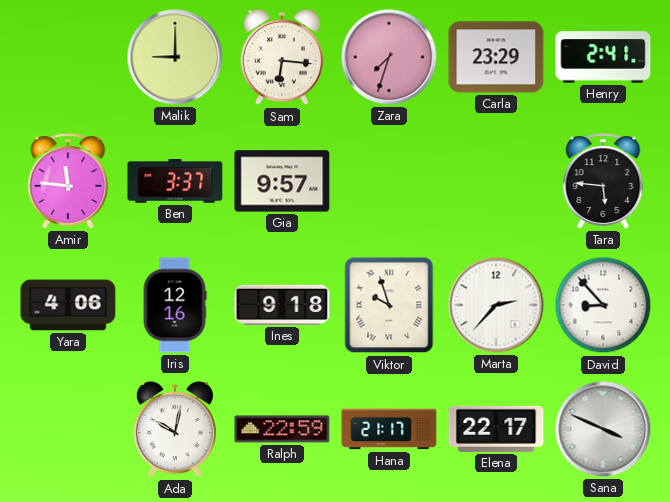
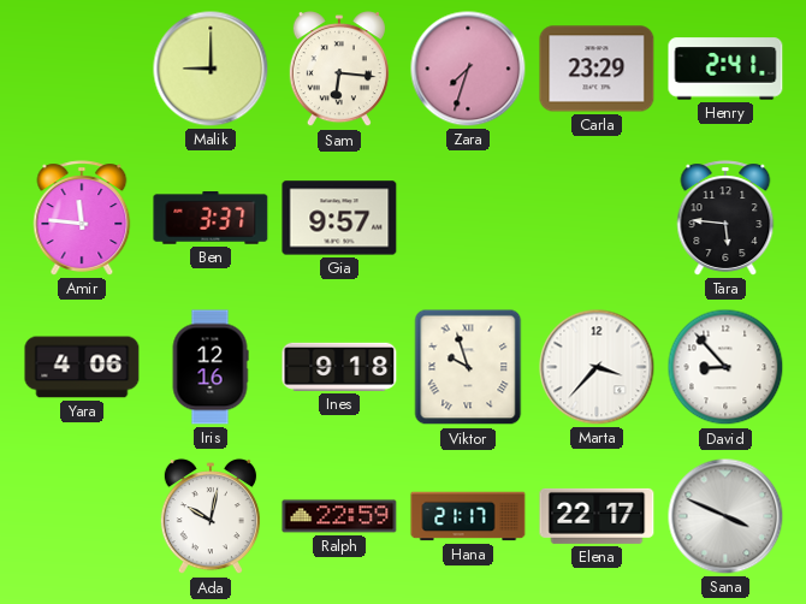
Marta: 2:37 -> 3:37
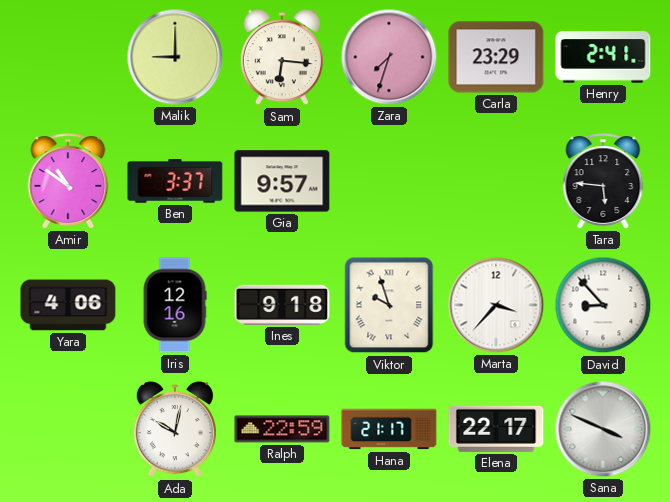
Amir: 11:46 -> 10:51
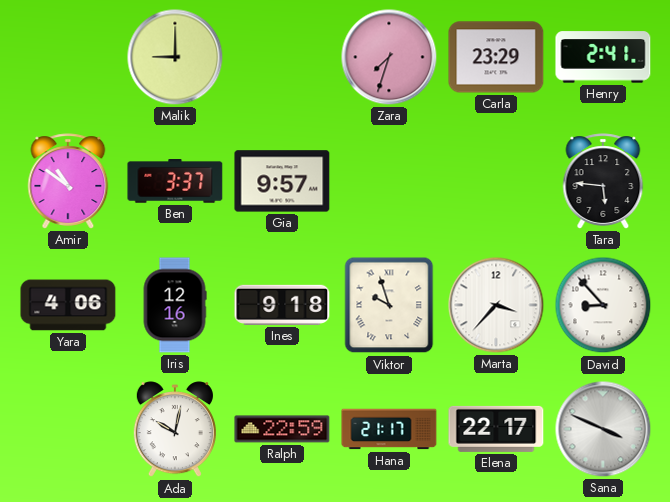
Sam: 6:16 -> none
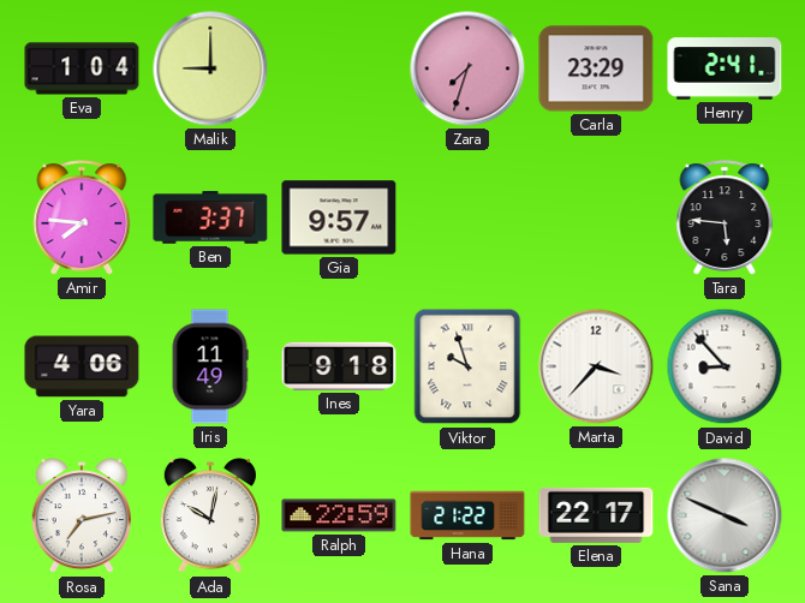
Eva: none -> 1:04
Amir: 10:51 -> 7:46
Iris: 12:16 -> 11:49
Rosa: none -> 7:13
Hana: 21:17 -> 21:22
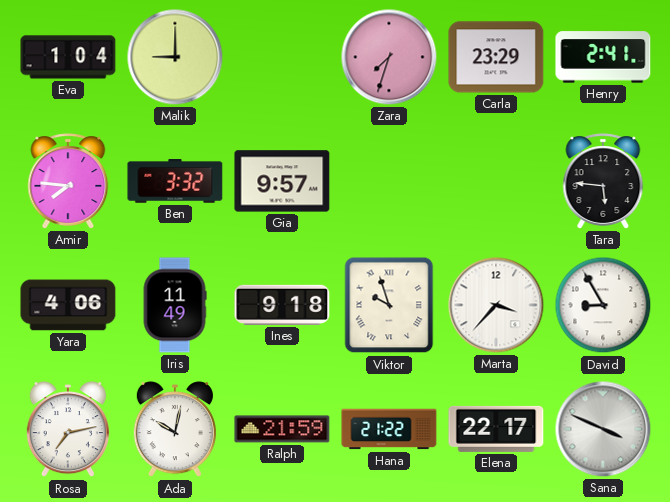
Ben: 3:37 -> 3:32
David: 8:53 -> 8:55
Ralph: 22:59 -> 21:59
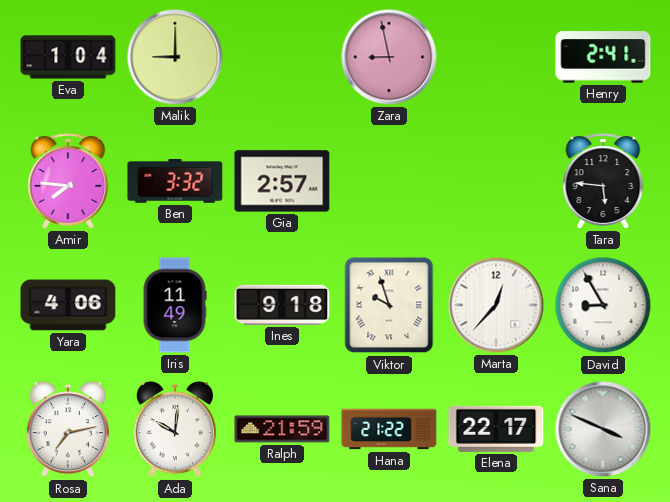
Zara: 7:33 -> 8:58
Carla: 23:29 -> none
Gia: 9:57 -> 2:57
Marta: 3:37 -> 12:37
Ada: 10:02 -> 10:01
